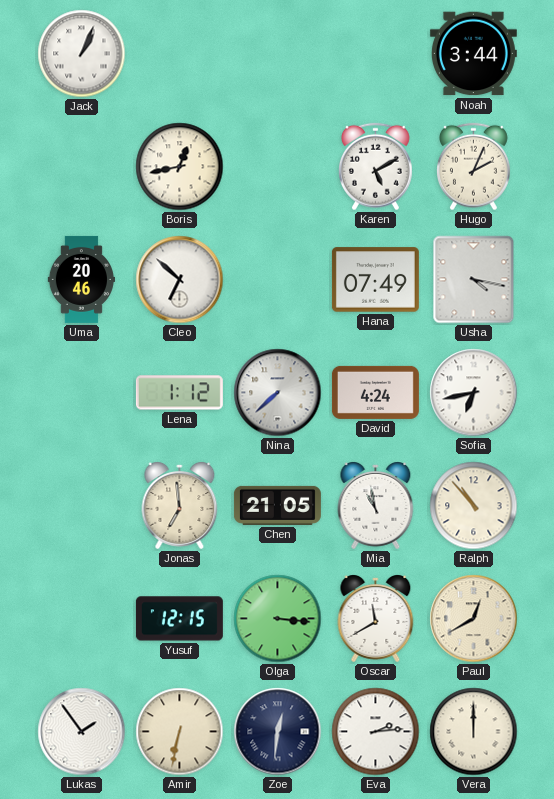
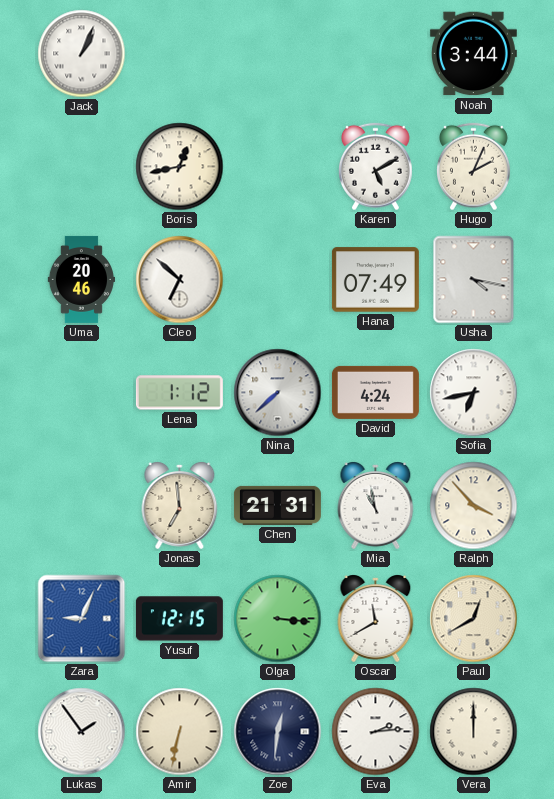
Chen: 21:05 -> 21:31
Ralph: 10:53 -> 3:53
Zara: none -> 9:04
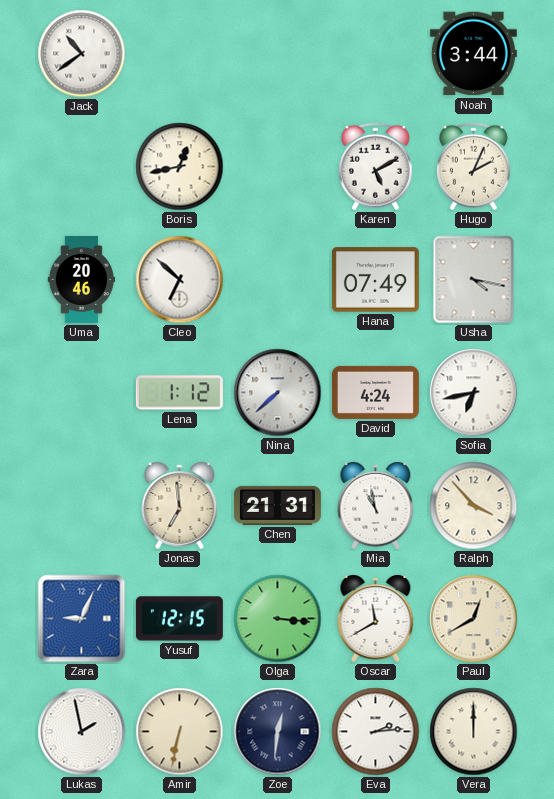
Jack: 1:04 -> 10:39
Lukas: 1:54 -> 1:58
